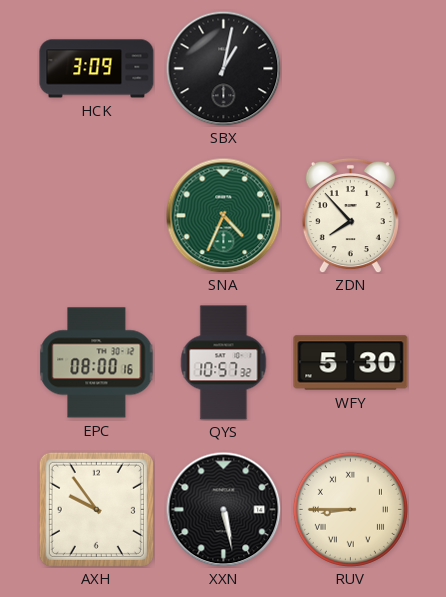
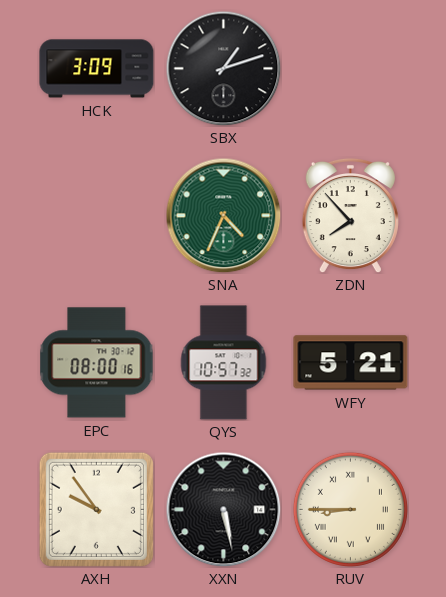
SBX: 1:02 -> 1:12
WFY: 5:30 -> 5:21
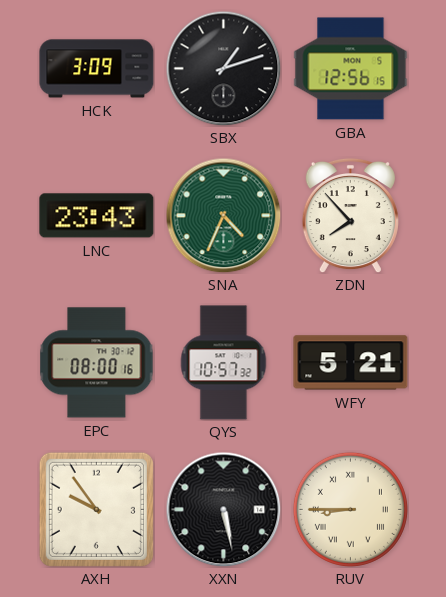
GBA: none -> 12:56
LNC: none -> 23:43
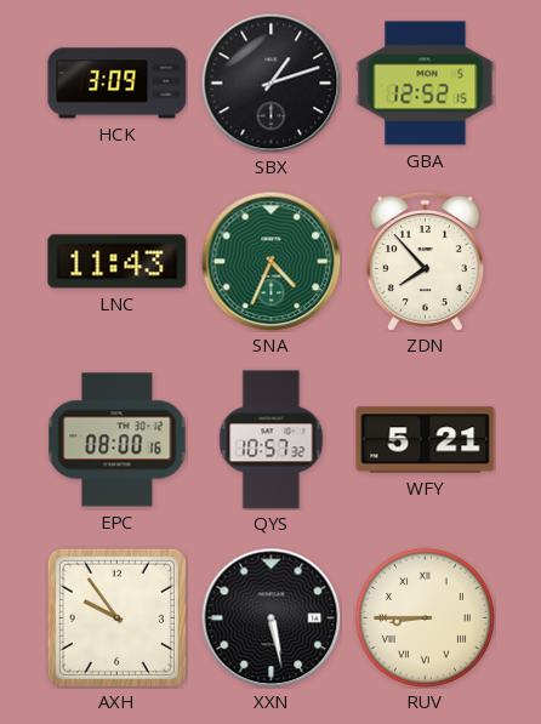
GBA: 12:56 -> 12:52
LNC: 23:43 -> 11:43
